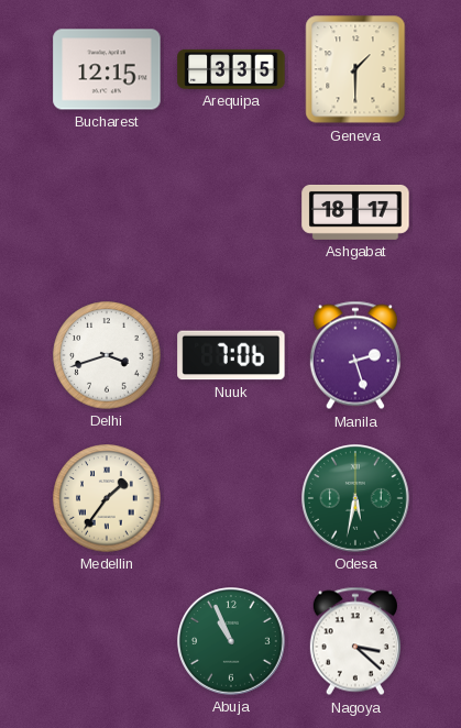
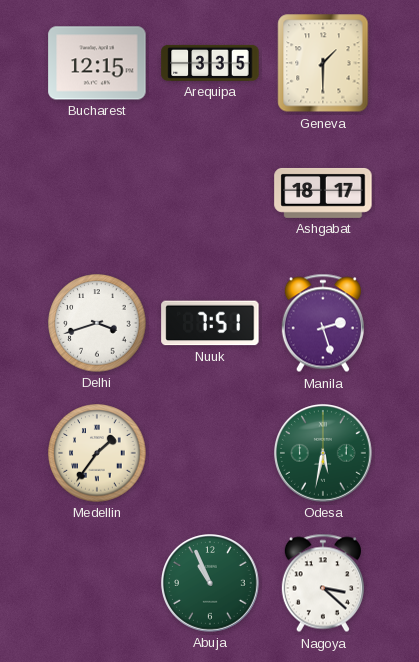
Nuuk: 7:06 -> 7:51
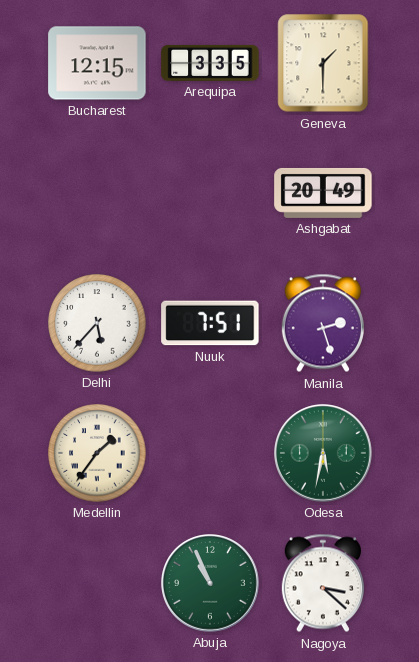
Ashgabat: 18:17 -> 20:49
Delhi: 3:42 -> 5:37
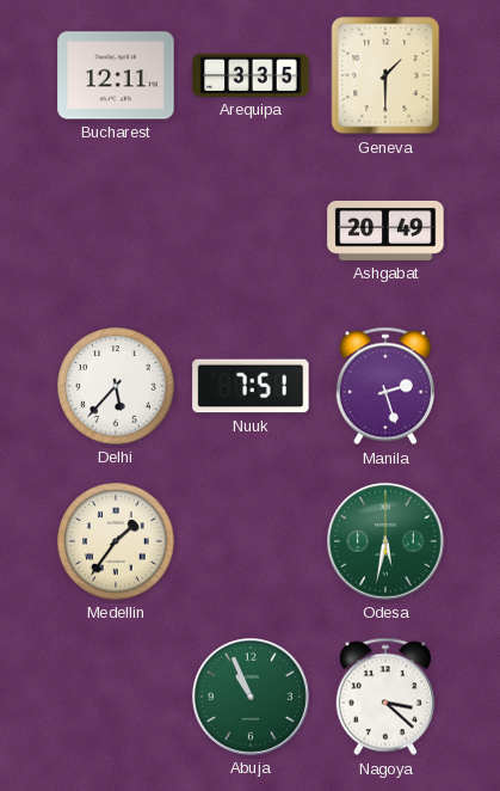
Bucharest: 12:15 -> 12:11
